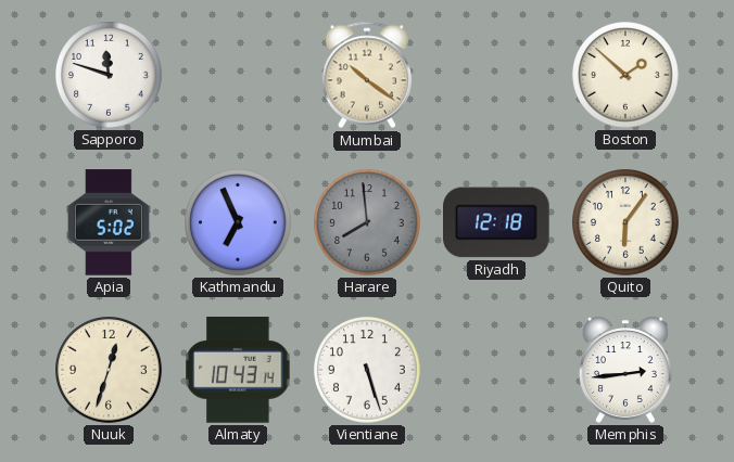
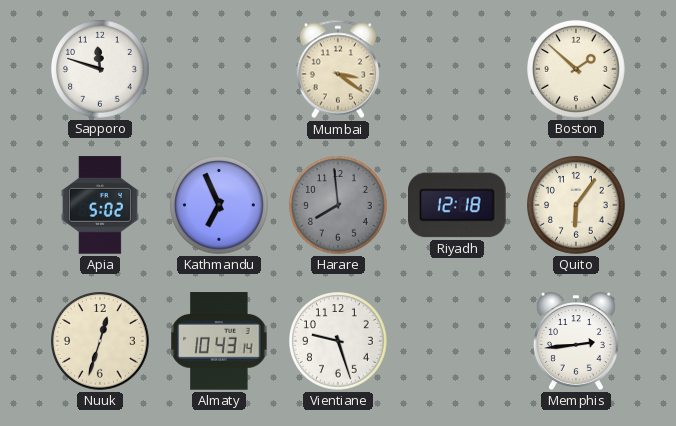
Mumbai: 10:21 -> 3:21
Vientiane: 5:27 -> 9:27
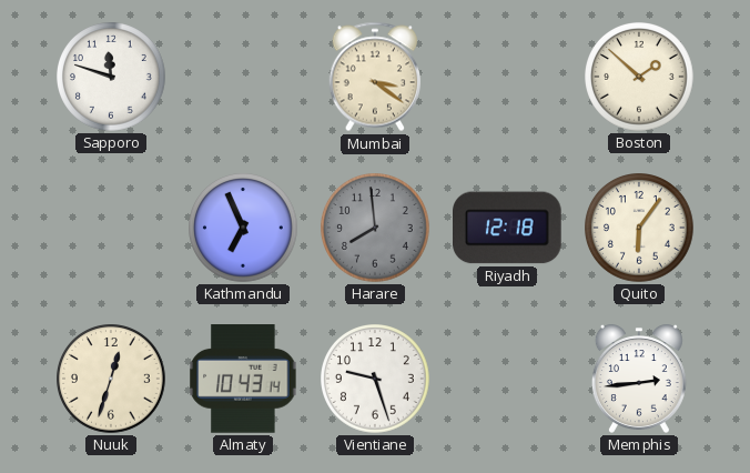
Apia: 5:02 -> none
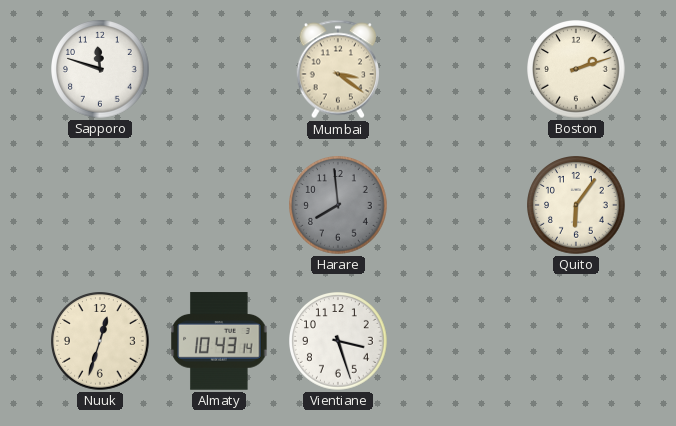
Boston: 1:52 -> 2:12
Kathmandu: 6:56 -> none
Riyadh: 12:18 -> none
Vientiane: 9:27 -> 3:27
Memphis: 2:44 -> none
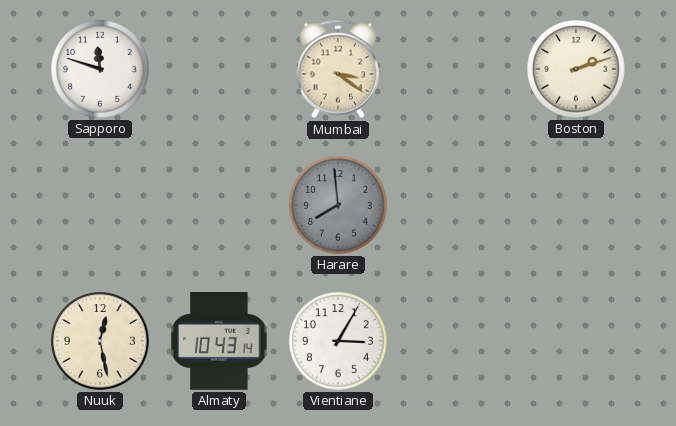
Quito: 6:06 -> none
Nuuk: 12:33 -> 12:28
Vientiane: 3:27 -> 3:05
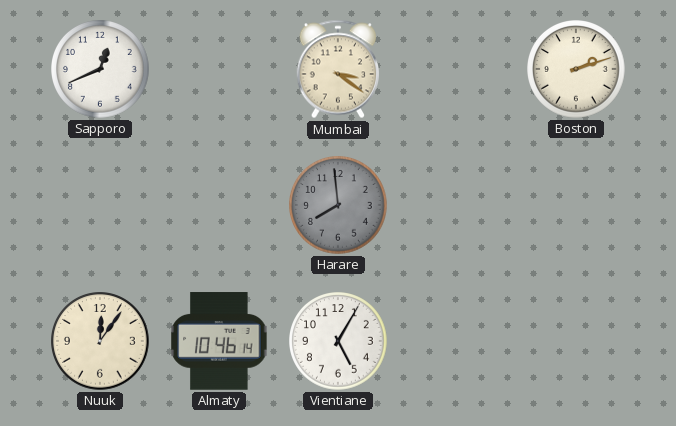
Sapporo: 11:48 -> 12:41
Nuuk: 12:28 -> 12:06
Almaty: 10:43 -> 10:46
Vientiane: 3:05 -> 5:05
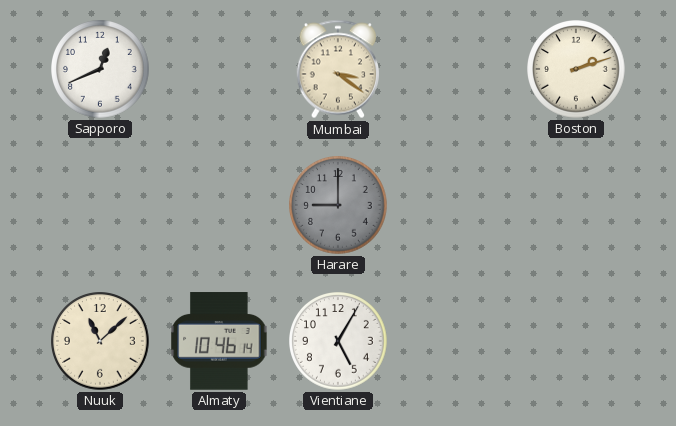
Harare: 7:59 -> 9:00
Nuuk: 12:06 -> 11:08
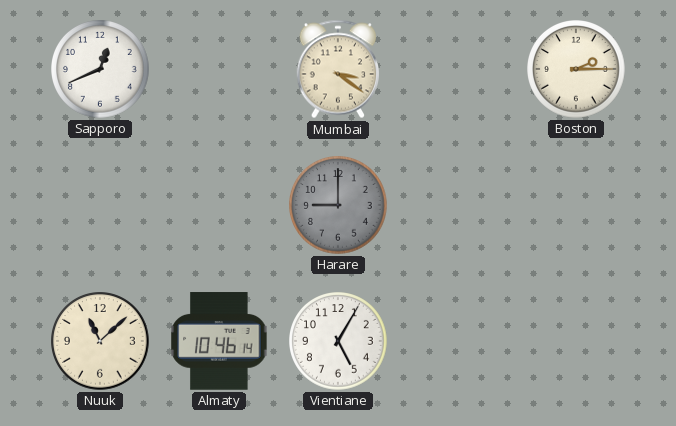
Boston: 2:12 -> 2:15
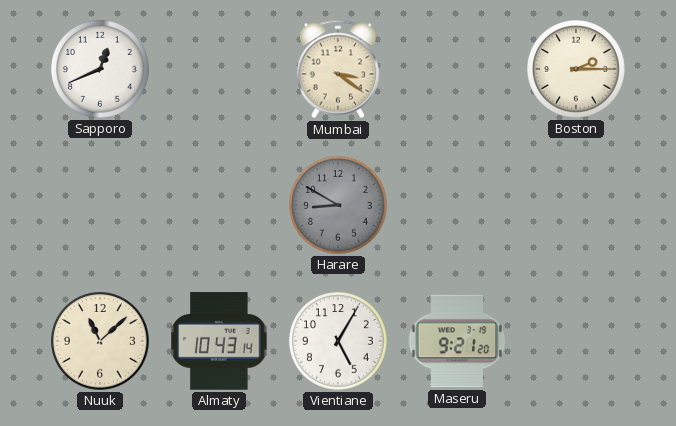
Harare: 9:00 -> 8:50
Almaty: 10:46 -> 10:43
Maseru: none -> 9:21
